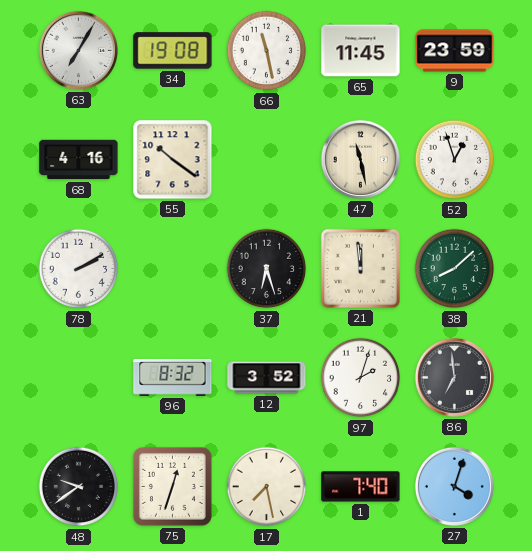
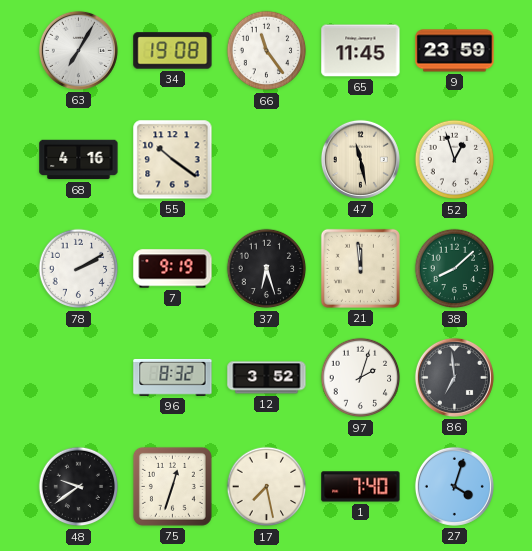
66: 11:28 -> 11:24
7: none -> 9:19
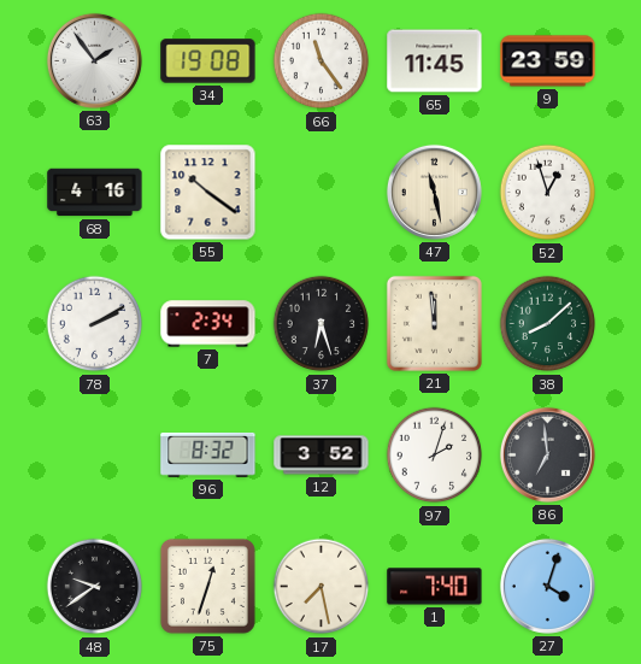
63: 7:05 -> 1:54
7: 9:19 -> 2:34
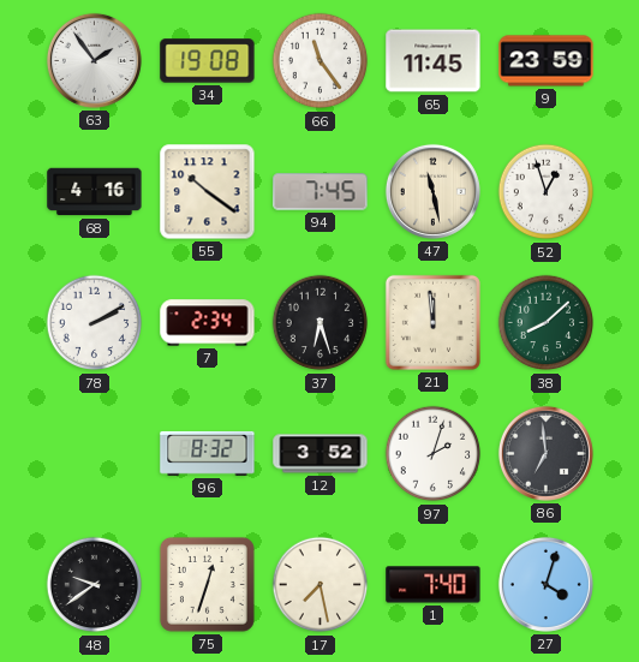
94: none -> 7:45
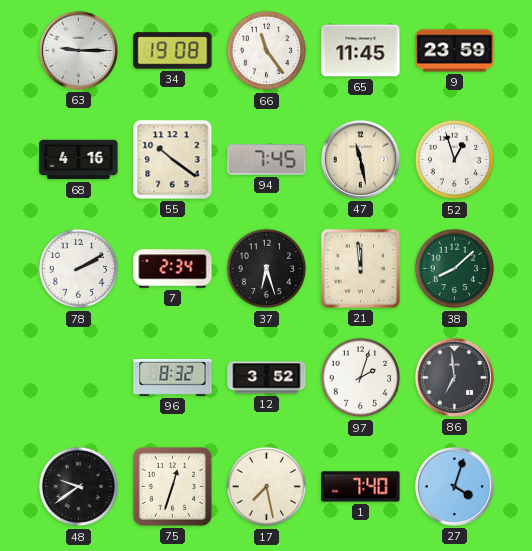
63: 1:54 -> 9:15
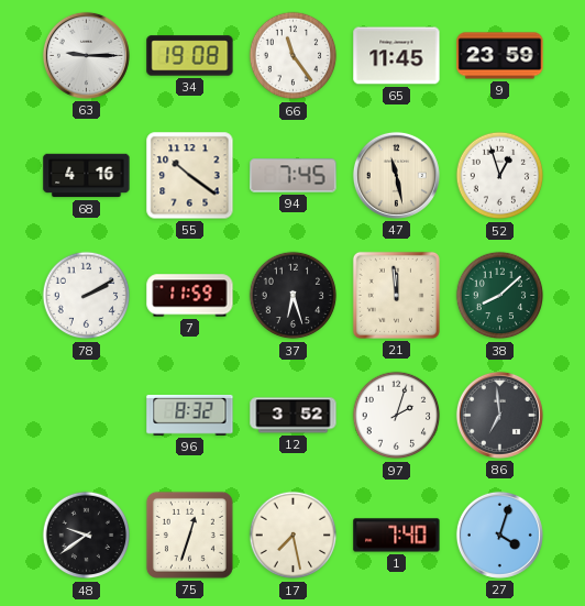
7: 2:34 -> 11:59
